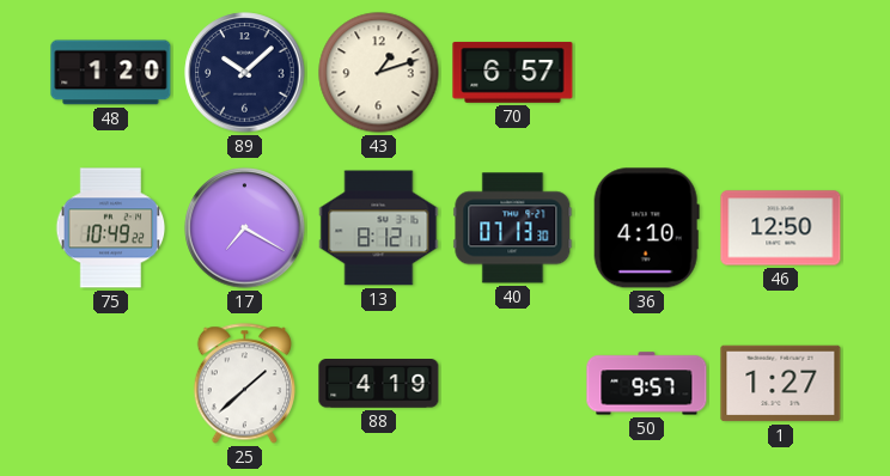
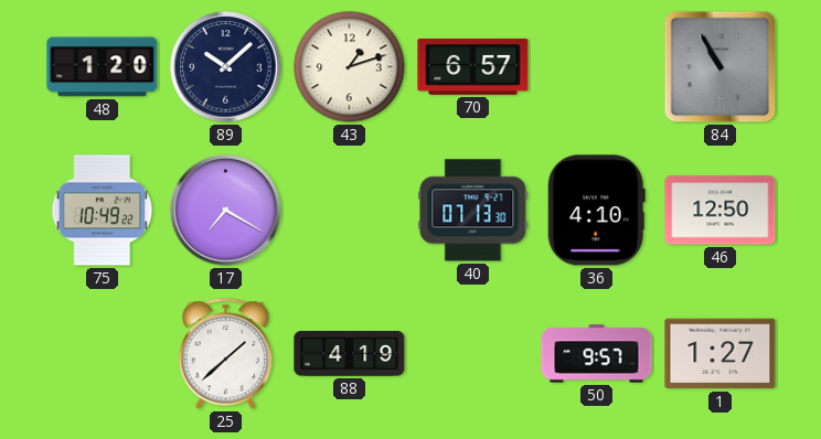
84: none -> 10:55
13: 8:12 -> none
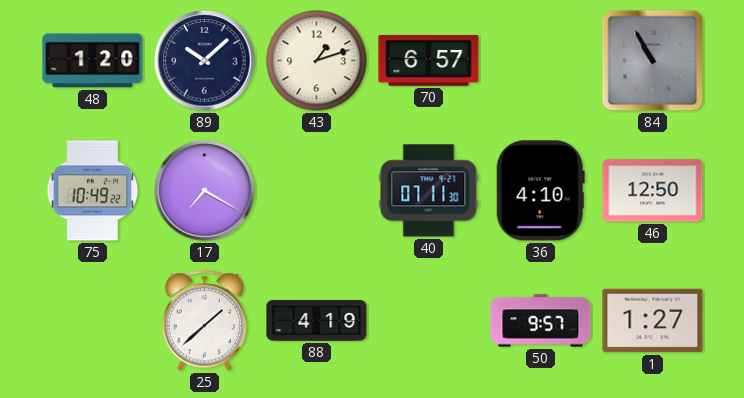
40: 07:13 -> 07:11
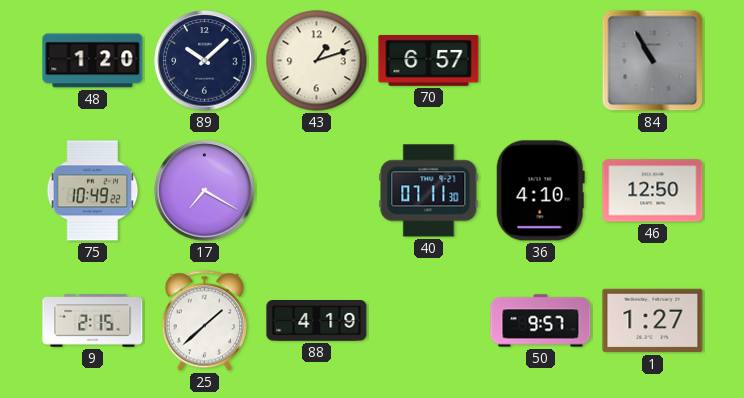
9: none -> 2:15
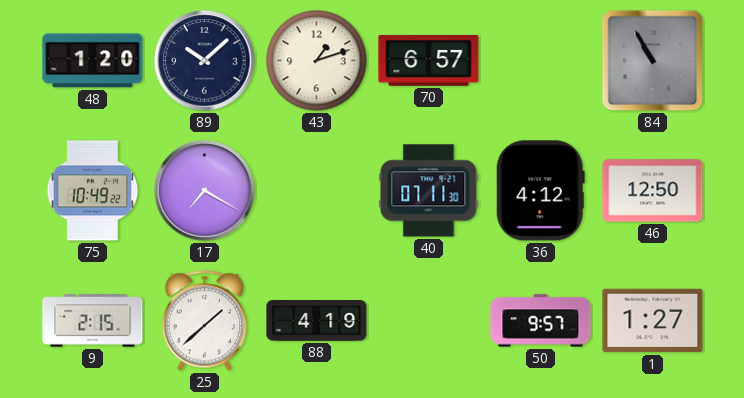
36: 4:10 -> 4:12
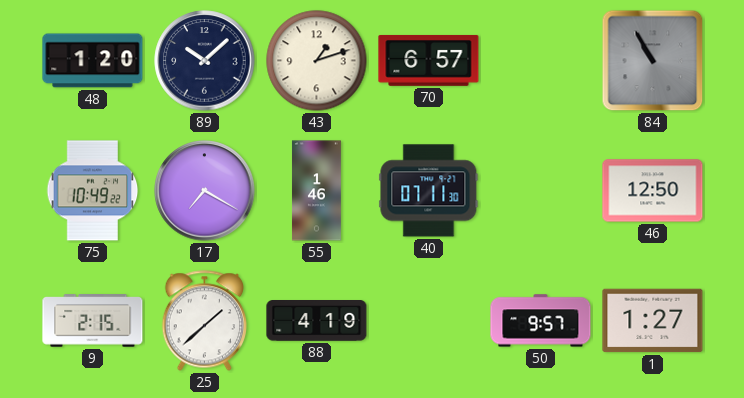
55: none -> 1:46
36: 4:12 -> none
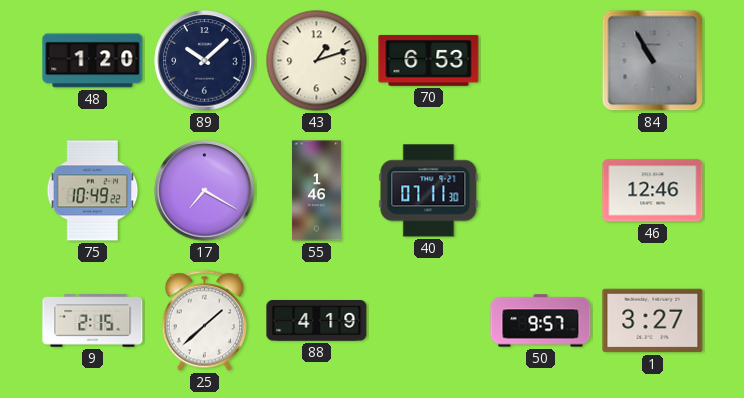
70: 6:57 -> 6:53
46: 12:50 -> 12:46
1: 1:27 -> 3:27
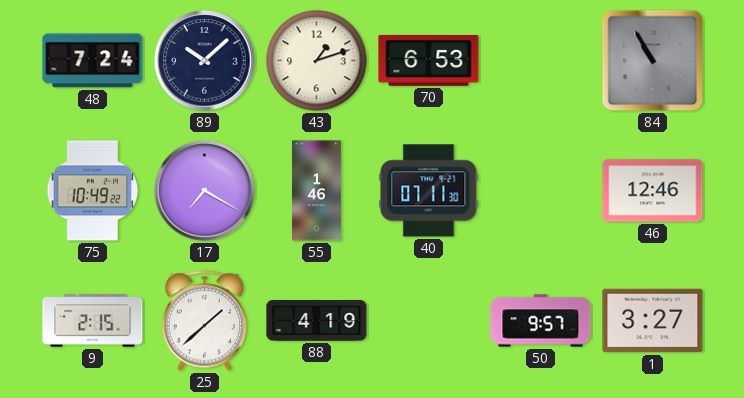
48: 1:20 -> 7:24
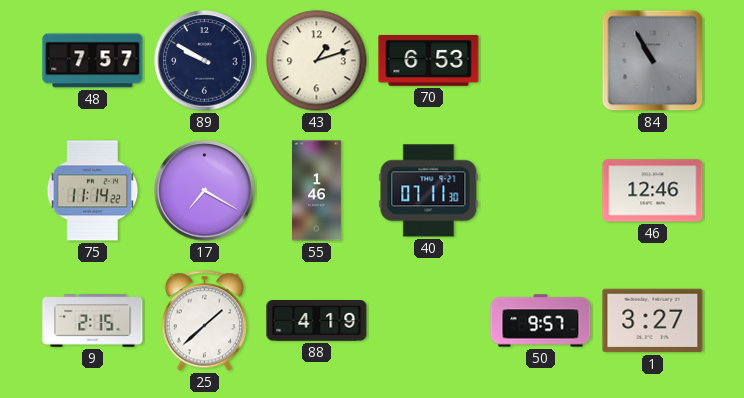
48: 7:24 -> 7:57
89: 10:08 -> 9:50
75: 10:49 -> 11:14
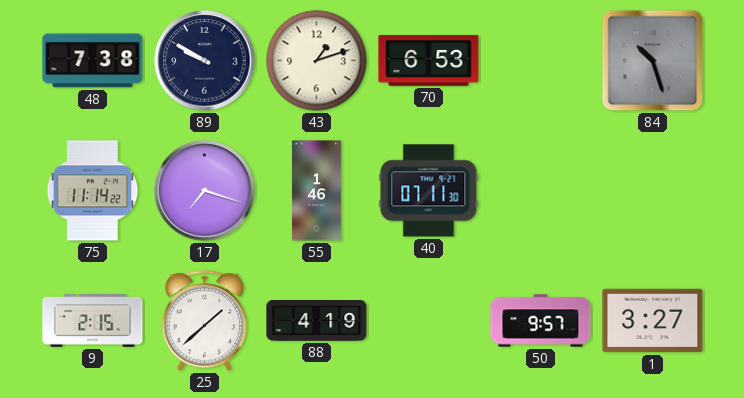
48: 7:57 -> 7:38
84: 10:55 -> 10:27
17: 7:20 -> 7:18
46: 12:46 -> none
